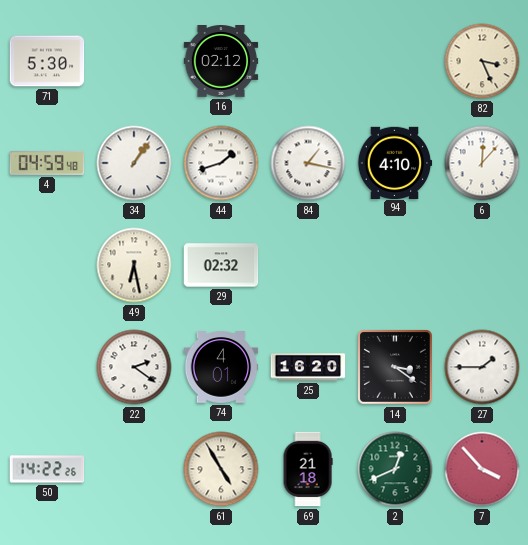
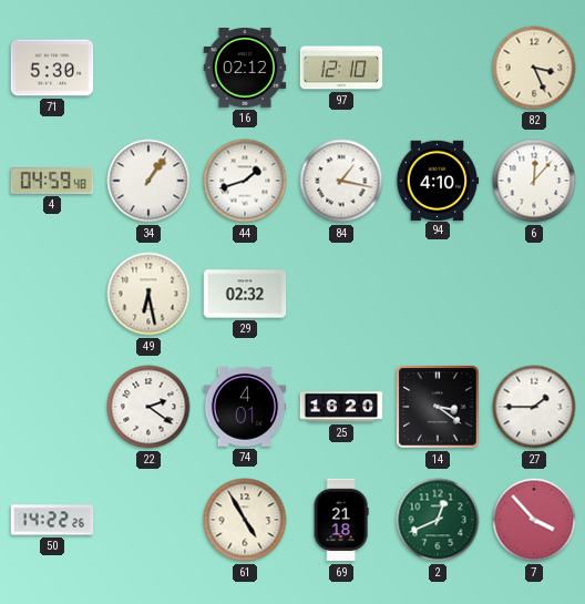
97: none -> 12:10
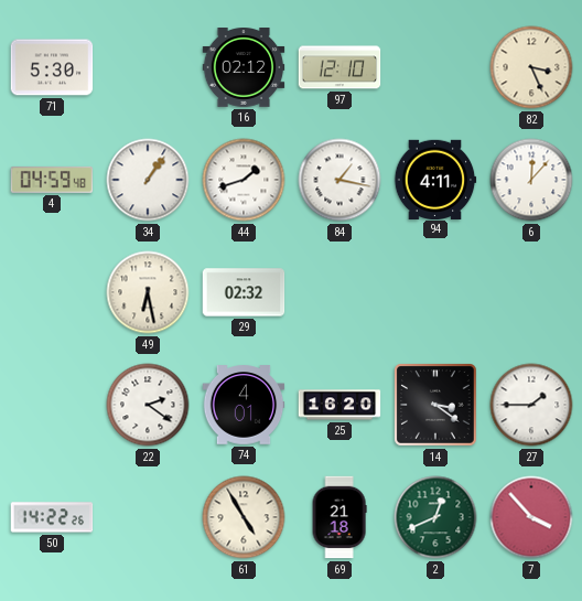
94: 4:10 -> 4:11
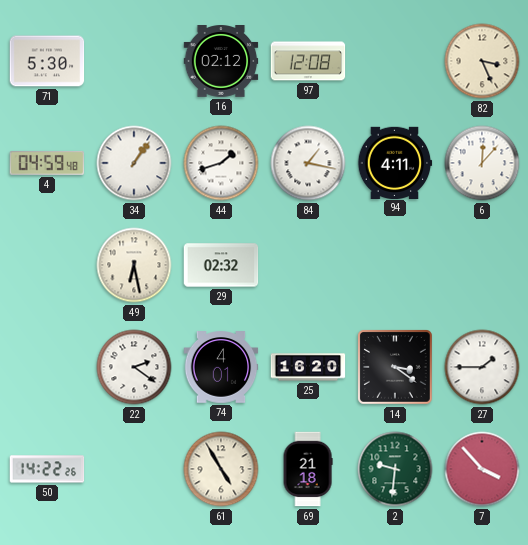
97: 12:10 -> 12:08
2: 12:41 -> 9:31
